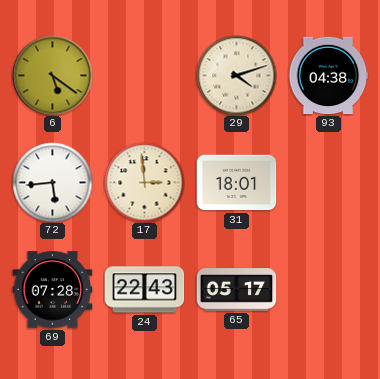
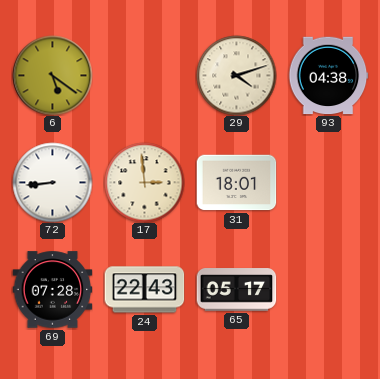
72: 5:44 -> 8:44
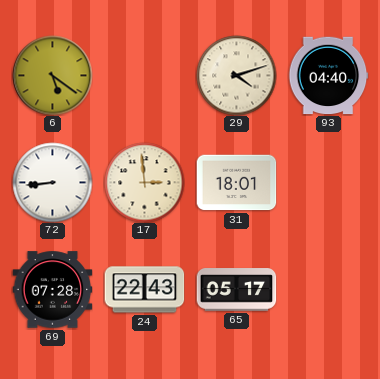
93: 04:38 -> 04:40
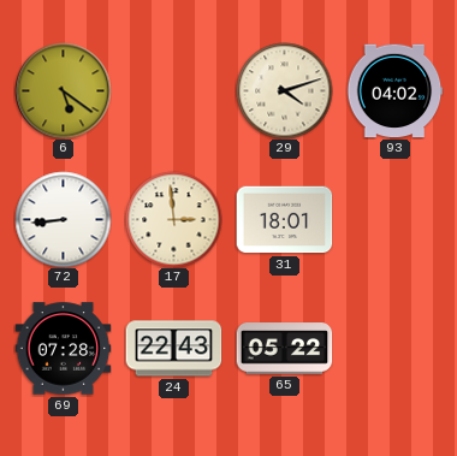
93: 04:40 -> 04:02
65: 05:17 -> 05:22
